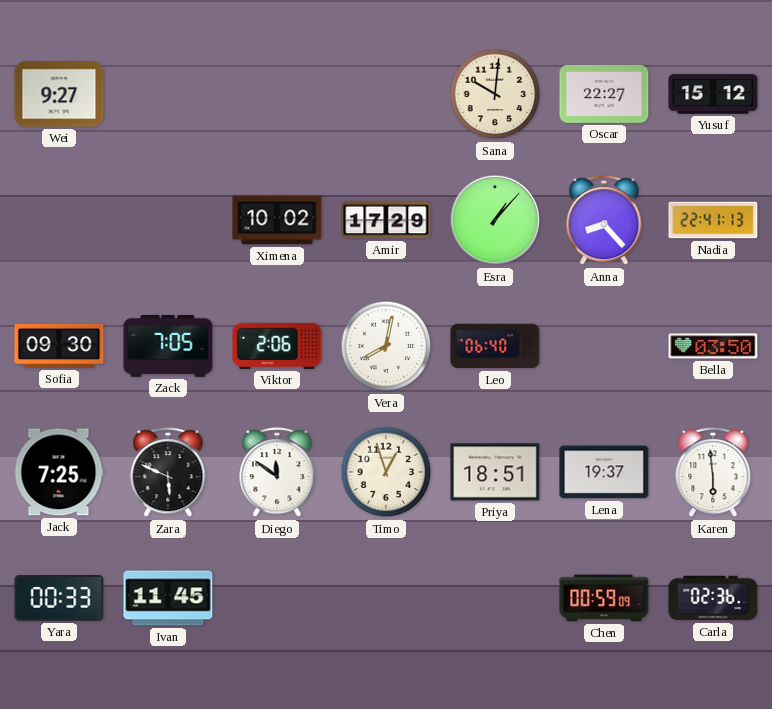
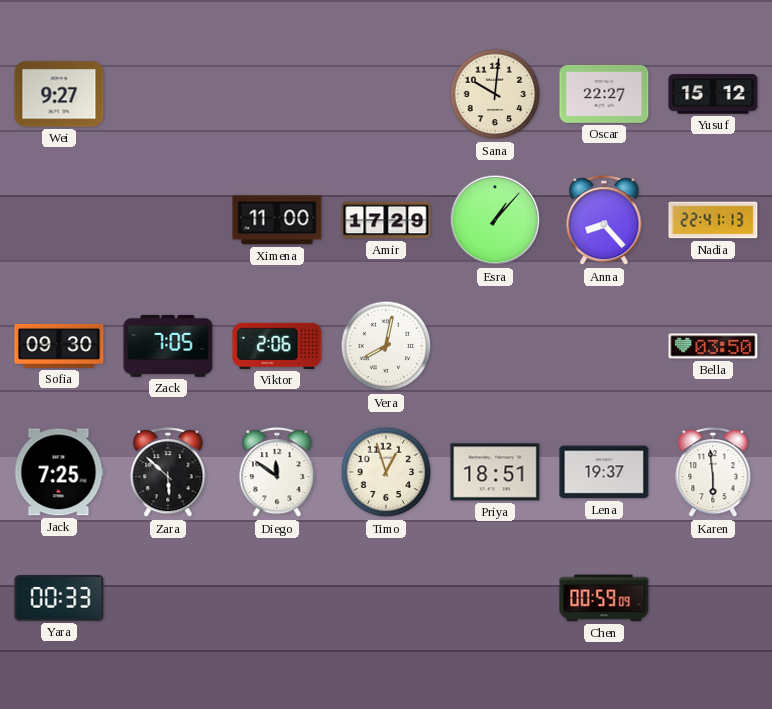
Ximena: 10:02 -> 11:00
Leo: 06:40 -> none
Zara: 5:49 -> 5:52
Ivan: 11:45 -> none
Carla: 02:36 -> none
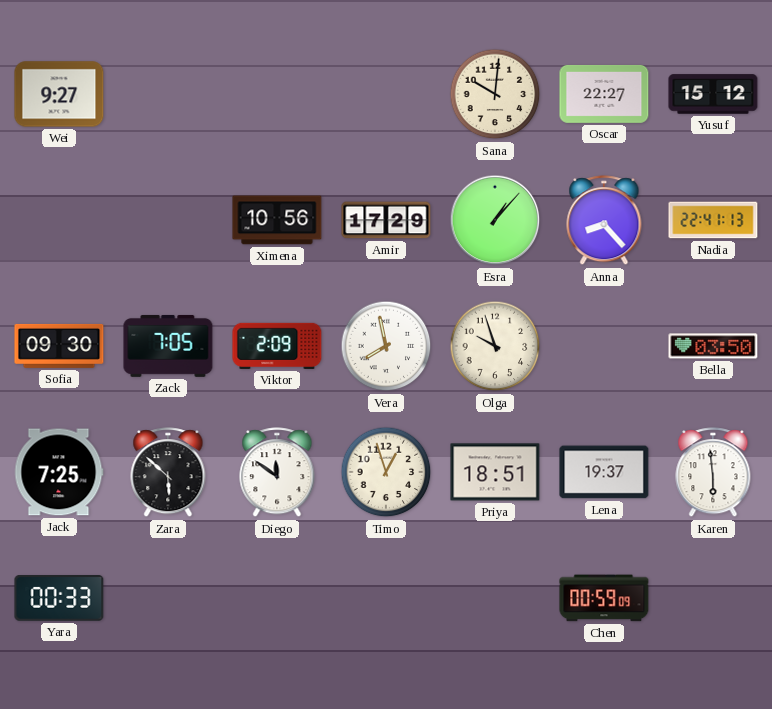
Ximena: 11:00 -> 10:56
Viktor: 2:06 -> 2:09
Vera: 8:02 -> 7:58
Olga: none -> 9:57
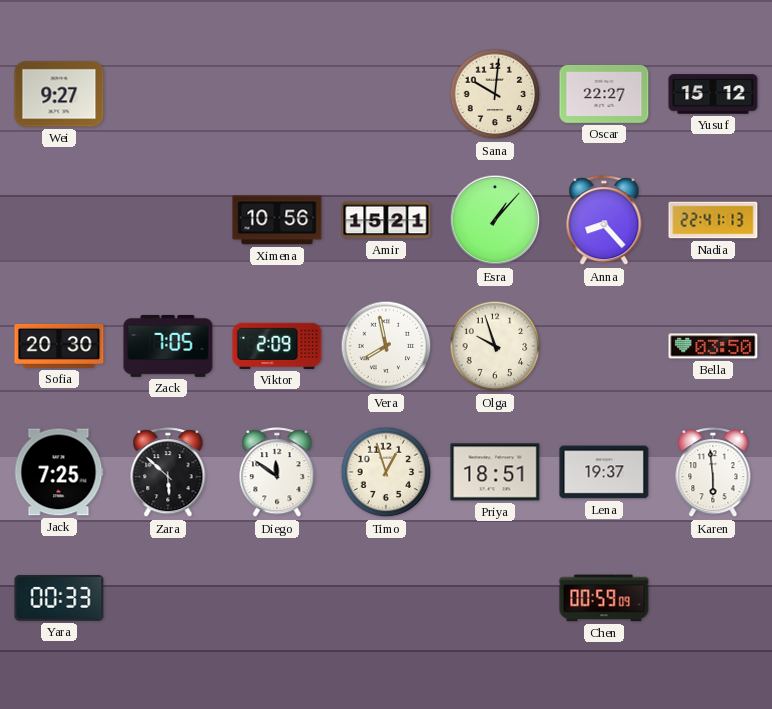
Amir: 17:29 -> 15:21
Sofia: 09:30 -> 20:30
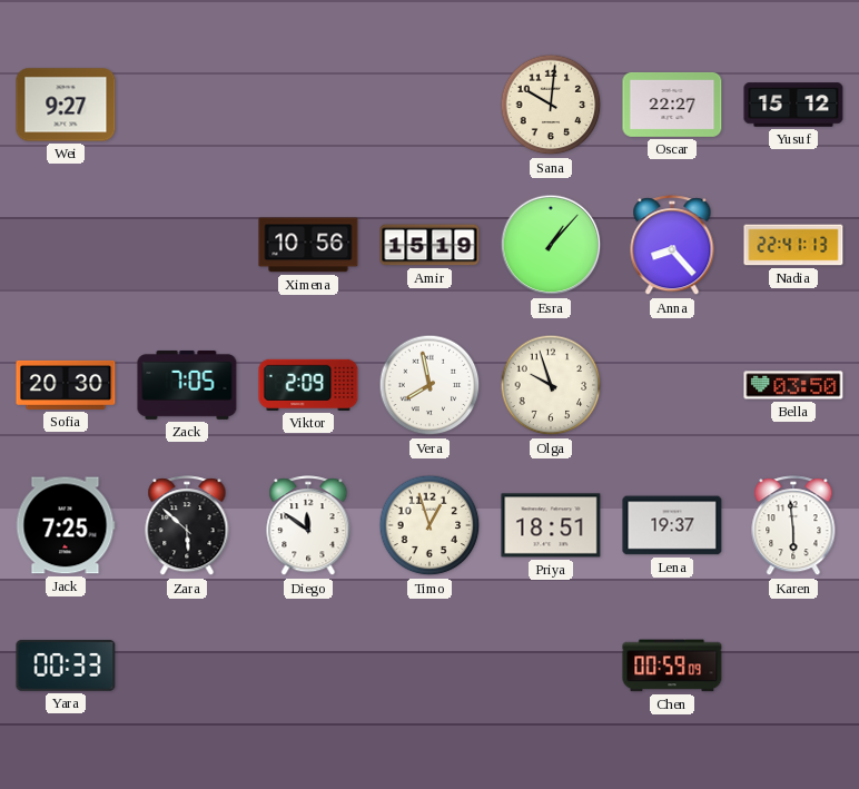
Amir: 15:21 -> 15:19
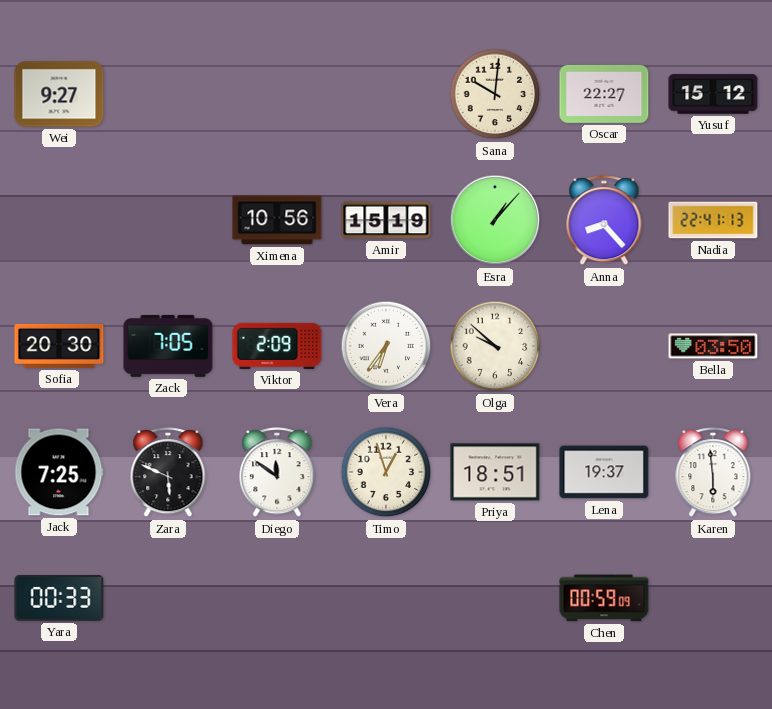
Vera: 7:58 -> 6:36
Olga: 9:57 -> 9:52
Zara: 5:52 -> 5:49
